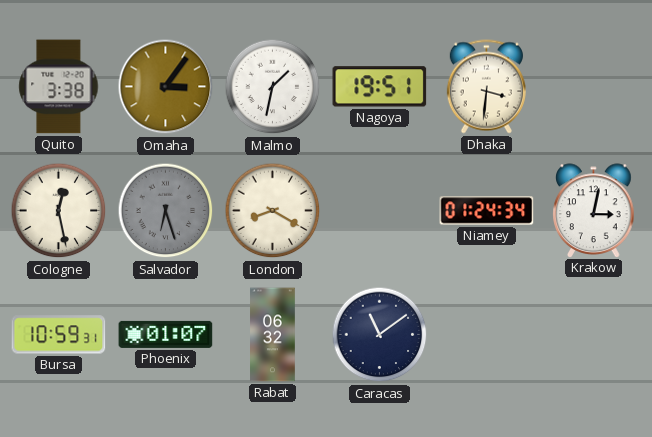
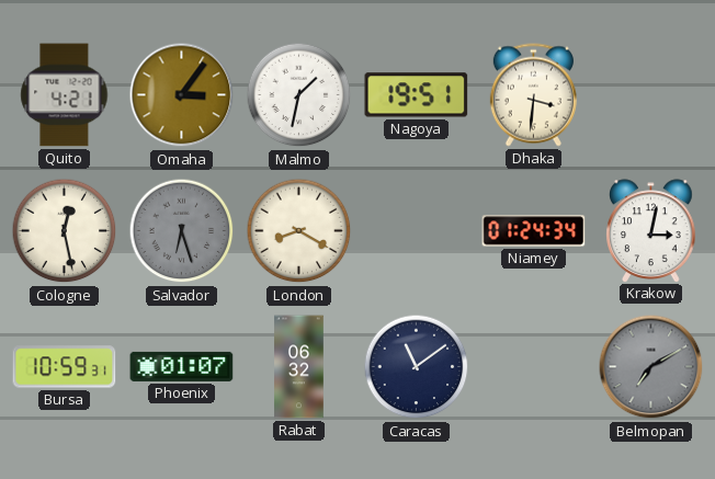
Quito: 3:38 -> 4:21
Belmopan: none -> 7:10
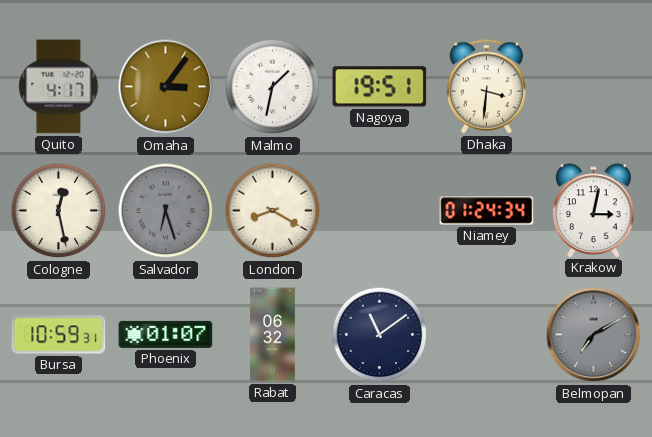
Quito: 4:21 -> 4:17
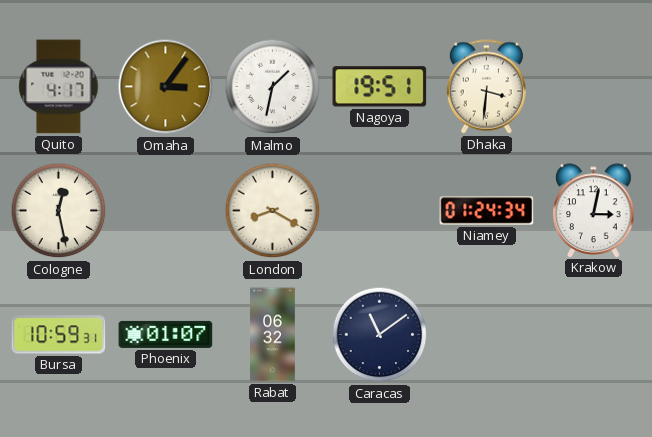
Salvador: 6:27 -> none
Belmopan: 7:10 -> none
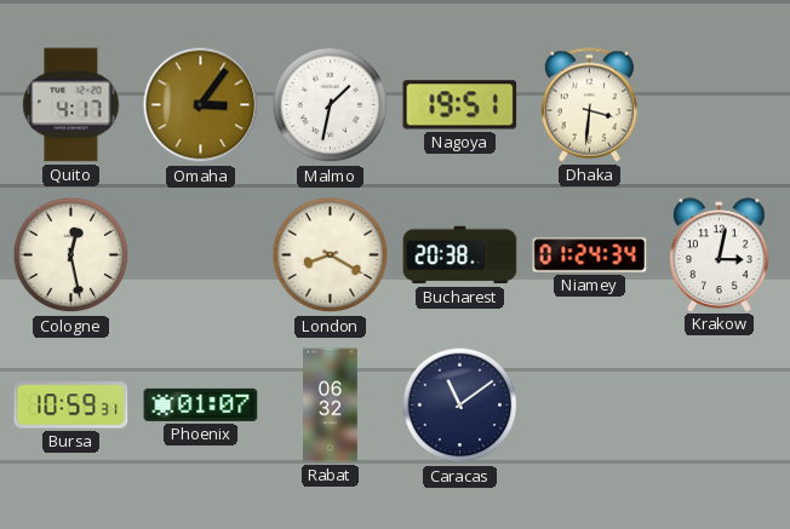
Bucharest: none -> 20:38
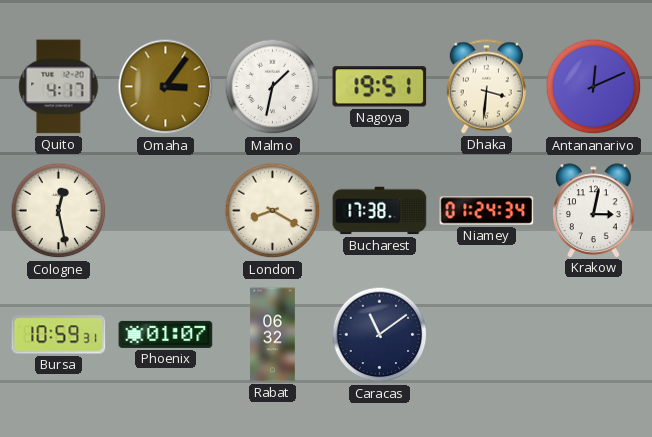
Antananarivo: none -> 12:11
Bucharest: 20:38 -> 17:38
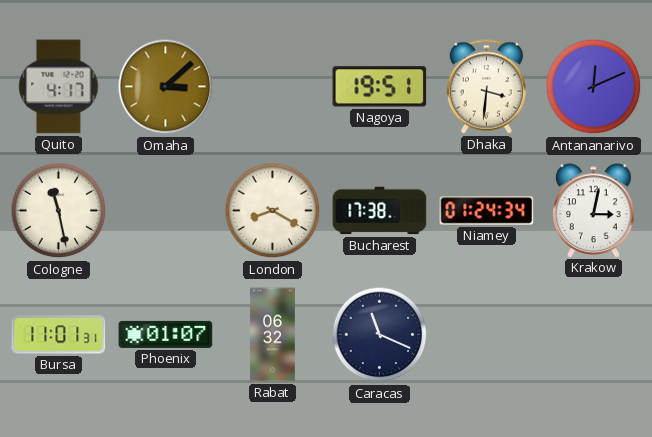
Omaha: 3:06 -> 3:08
Malmo: 1:32 -> none
Cologne: 12:28 -> 11:28
Bursa: 10:59 -> 11:01
Caracas: 11:09 -> 11:19
